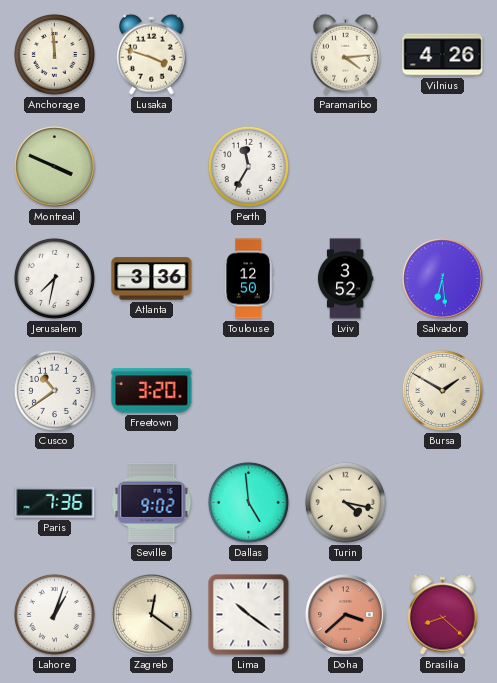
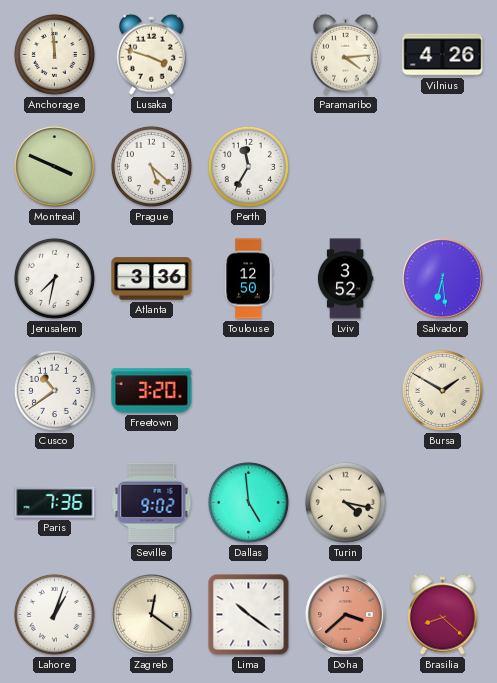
Prague: none -> 5:22
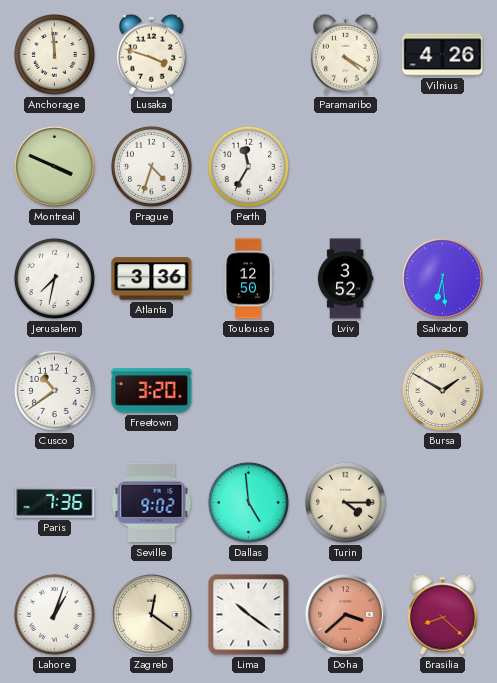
Paramaribo: 4:14 -> 4:20
Prague: 5:22 -> 4:33
Turin: 4:17 -> 4:15
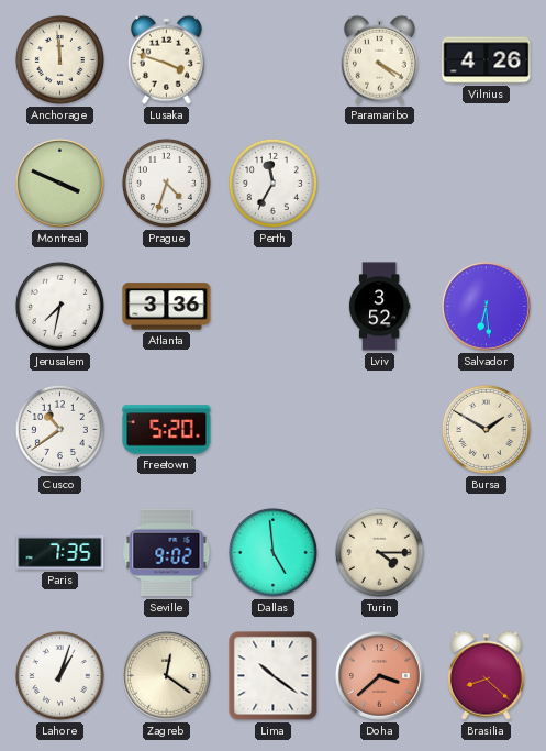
Toulouse: 12:50 -> none
Freetown: 3:20 -> 5:20
Paris: 7:36 -> 7:35
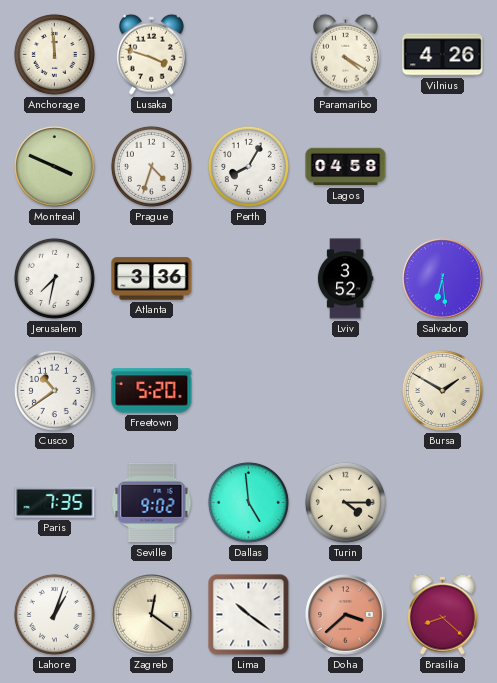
Perth: 11:35 -> 8:05
Lagos: none -> 04:58
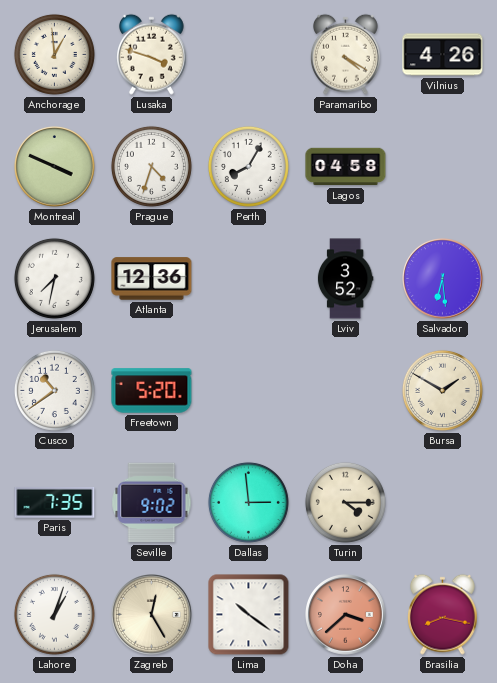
Anchorage: 11:59 -> 12:59
Atlanta: 3:36 -> 12:36
Dallas: 4:59 -> 2:59
Zagreb: 12:21 -> 12:25
Brasilia: 8:22 -> 8:17
